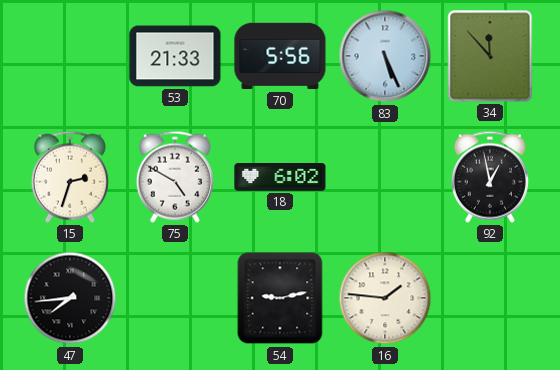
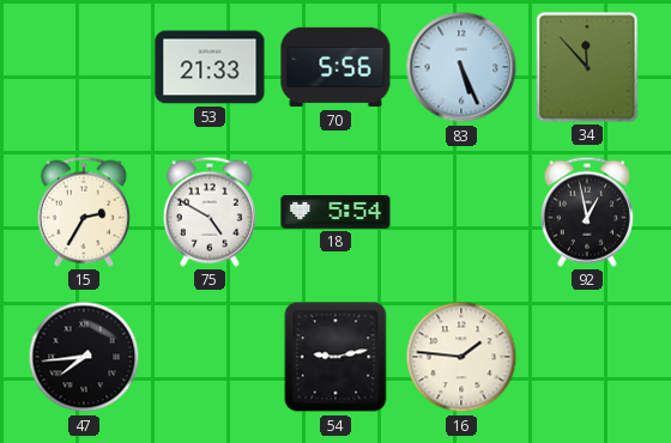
15: 2:33 -> 2:35
18: 6:02 -> 5:54
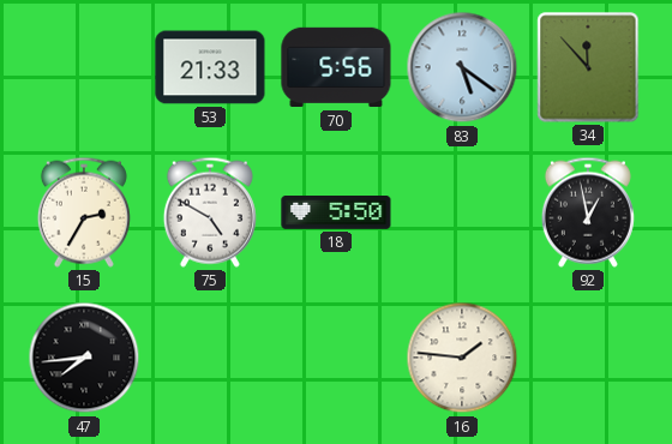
83: 5:26 -> 5:21
18: 5:54 -> 5:50
54: 9:13 -> none
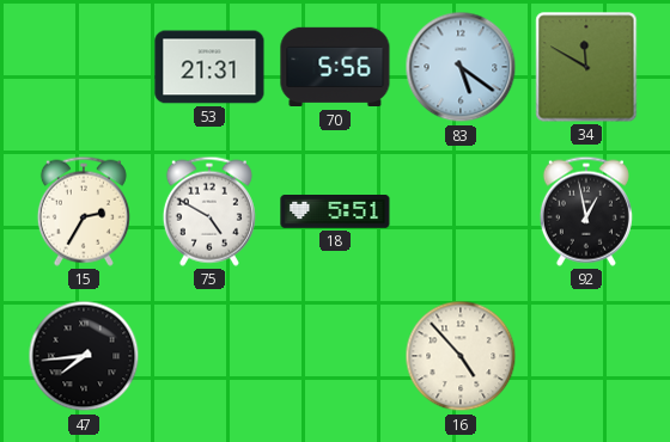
53: 21:33 -> 21:31
34: 11:53 -> 11:50
18: 5:50 -> 5:51
16: 1:46 -> 4:53
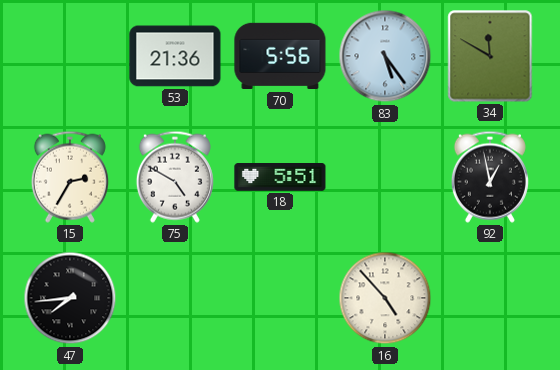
53: 21:31 -> 21:36
83: 5:21 -> 5:24
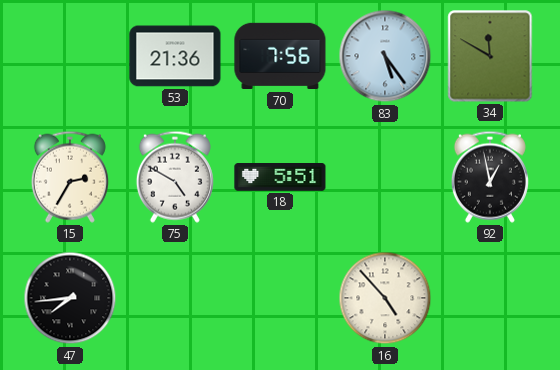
70: 5:56 -> 7:56
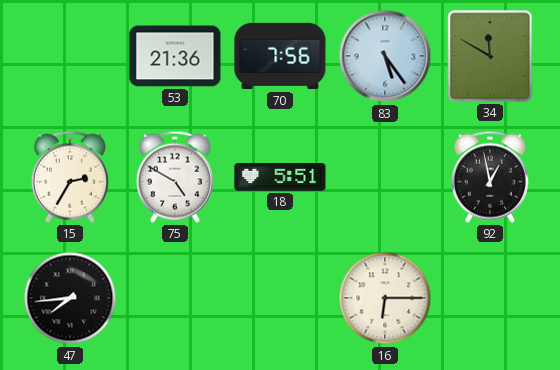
16: 4:53 -> 6:15
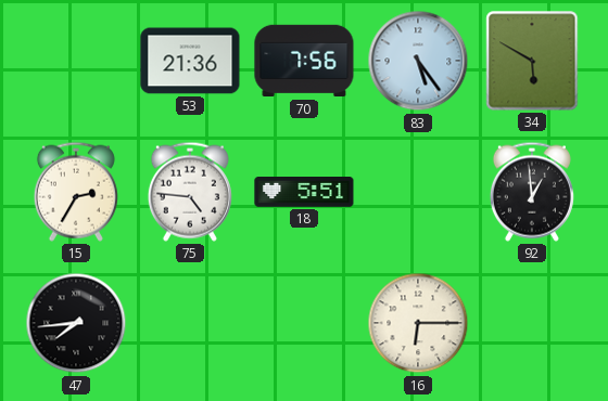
34: 11:50 -> 5:50
75: 4:50 -> 4:46
92: 12:58 -> 12:59
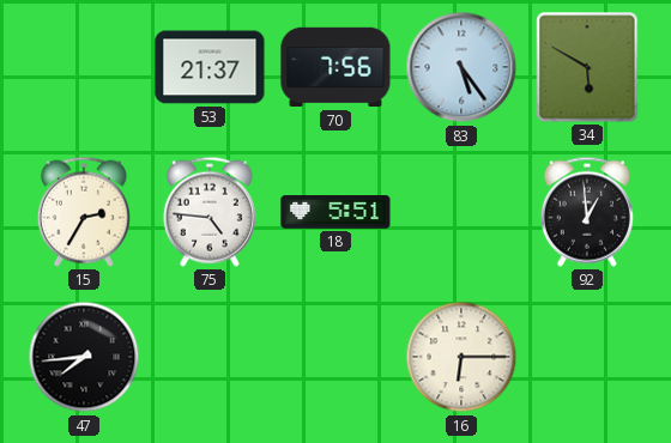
53: 21:36 -> 21:37
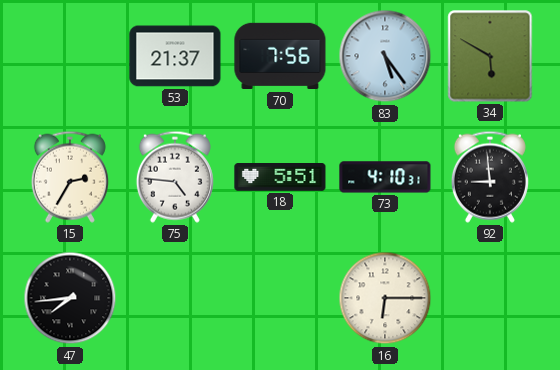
73: none -> 4:10
92: 12:59 -> 8:59
